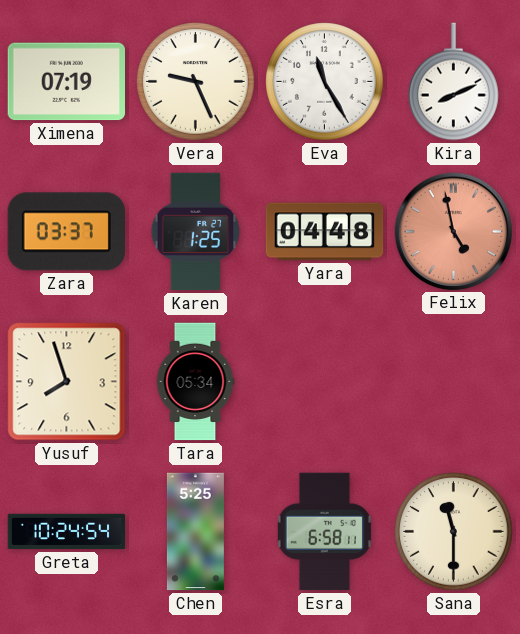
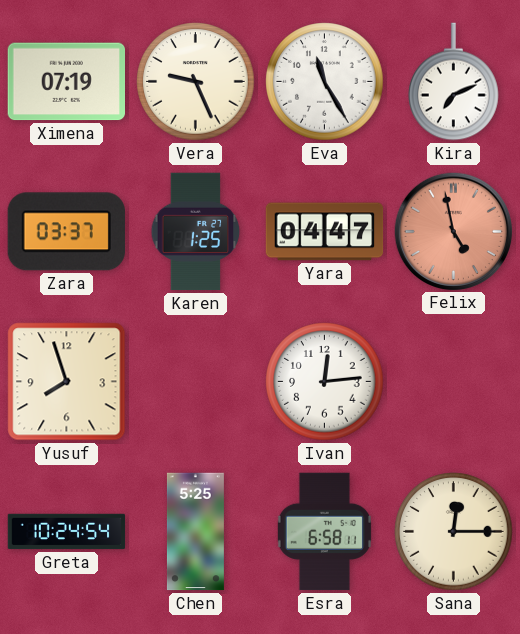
Kira: 8:11 -> 7:11
Yara: 04:48 -> 04:47
Tara: 05:34 -> none
Ivan: none -> 12:14
Sana: 11:30 -> 12:15
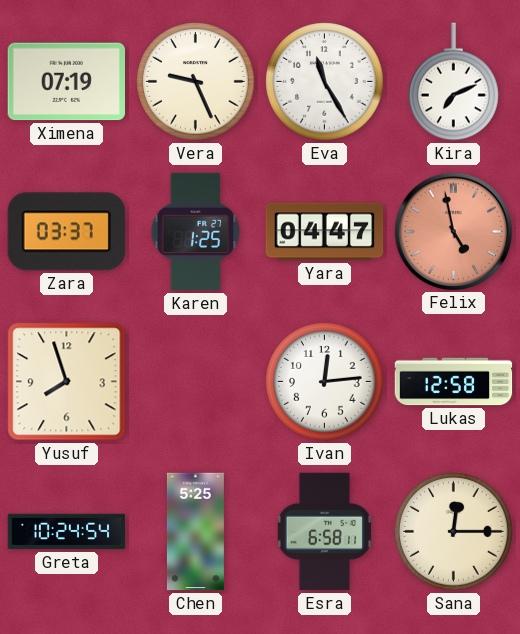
Lukas: none -> 12:58
